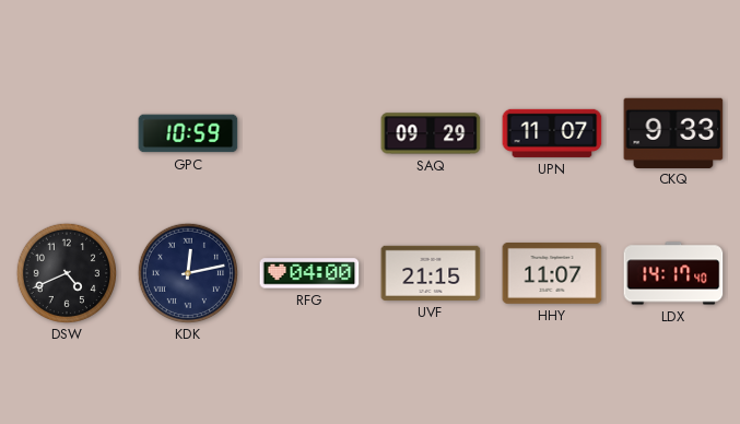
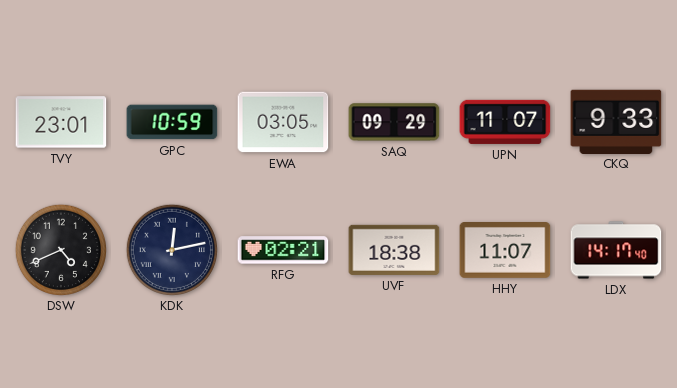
TVY: none -> 23:01
EWA: none -> 03:05
RFG: 04:00 -> 02:21
UVF: 21:15 -> 18:38
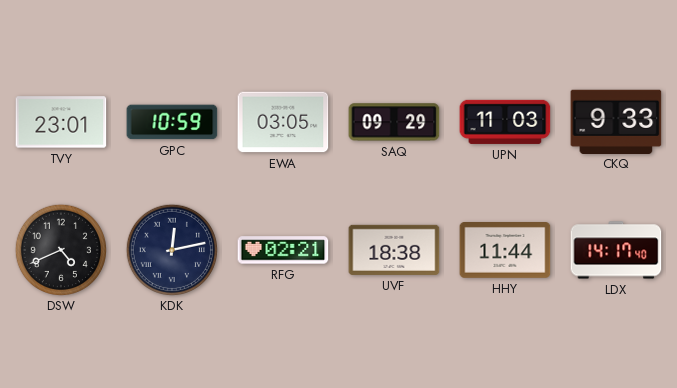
UPN: 11:07 -> 11:03
HHY: 11:07 -> 11:44
